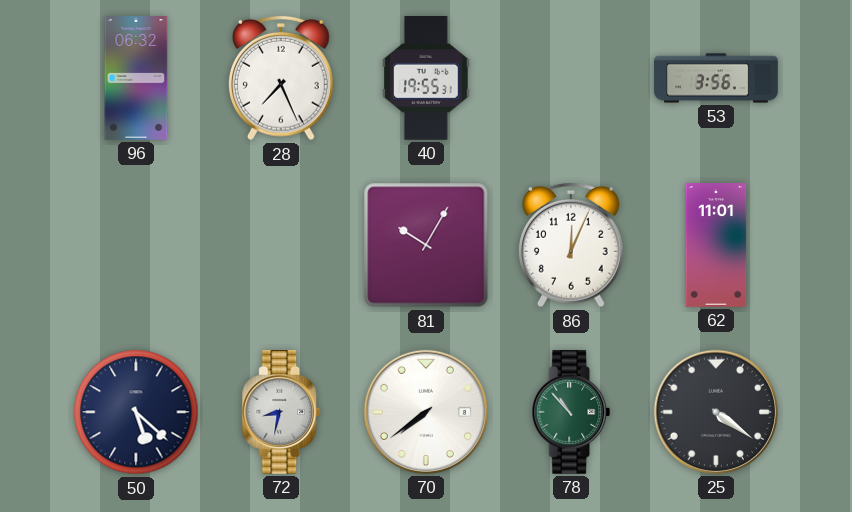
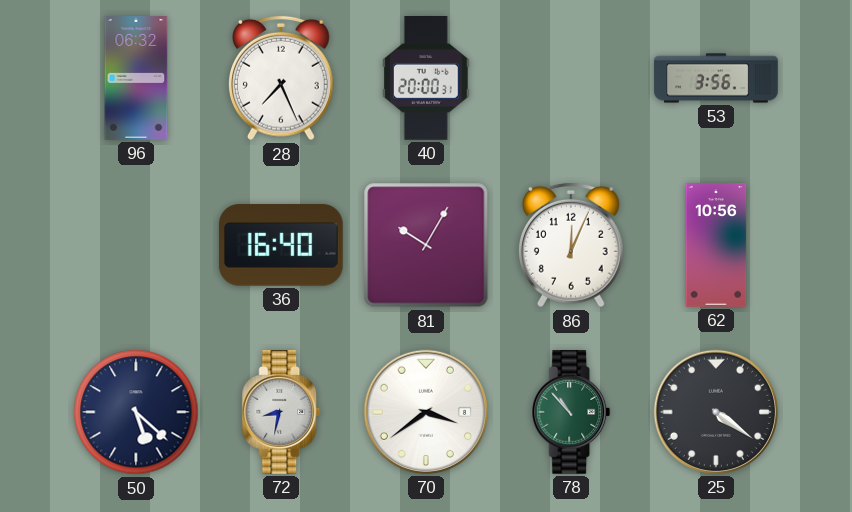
40: 19:55 -> 20:00
36: none -> 16:40
62: 11:01 -> 10:56
70: 7:39 -> 3:39
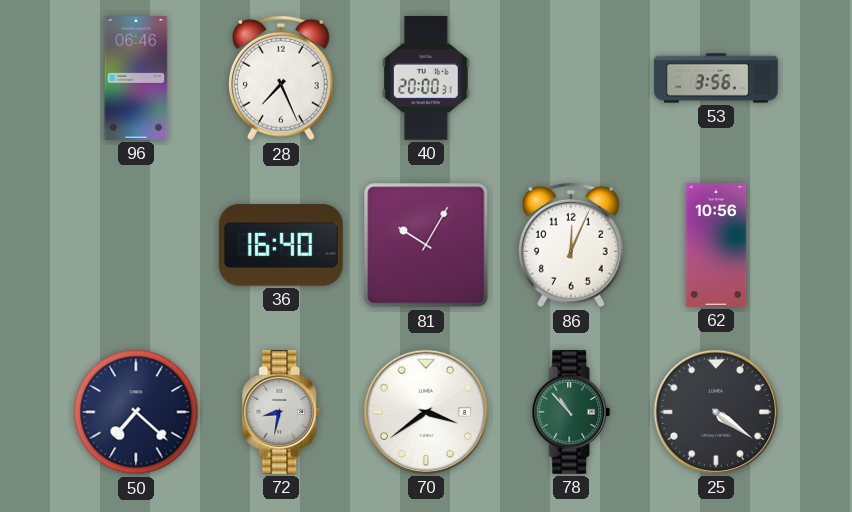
96: 06:32 -> 06:46
50: 5:22 -> 7:22
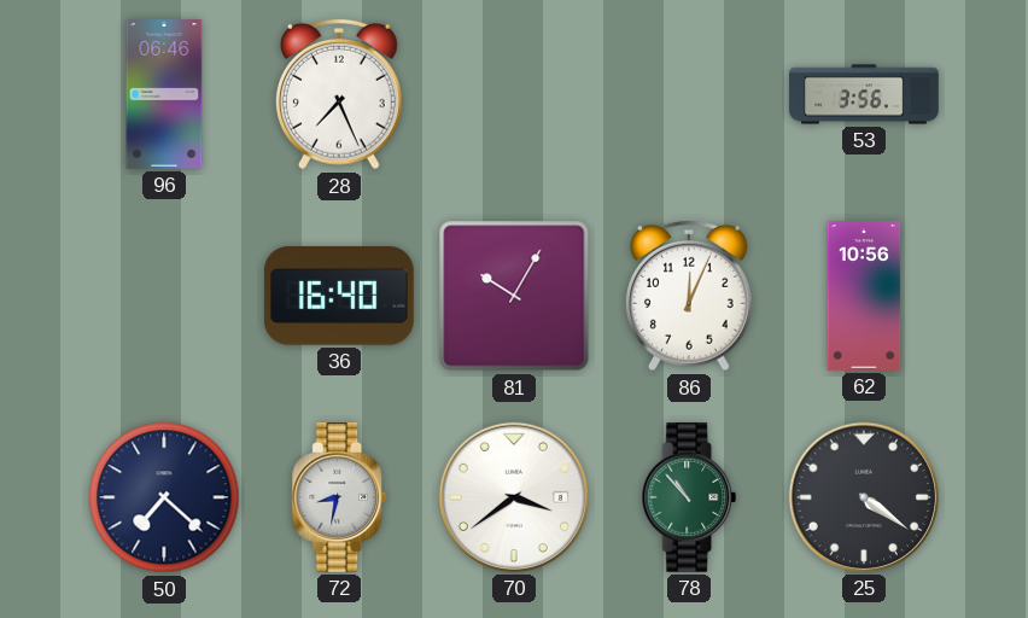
40: 20:00 -> none
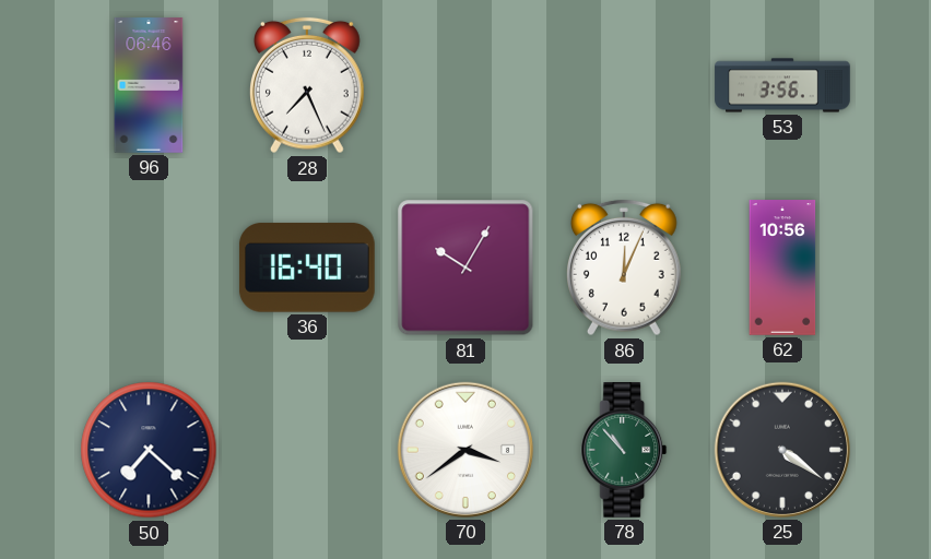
72: 8:32 -> none
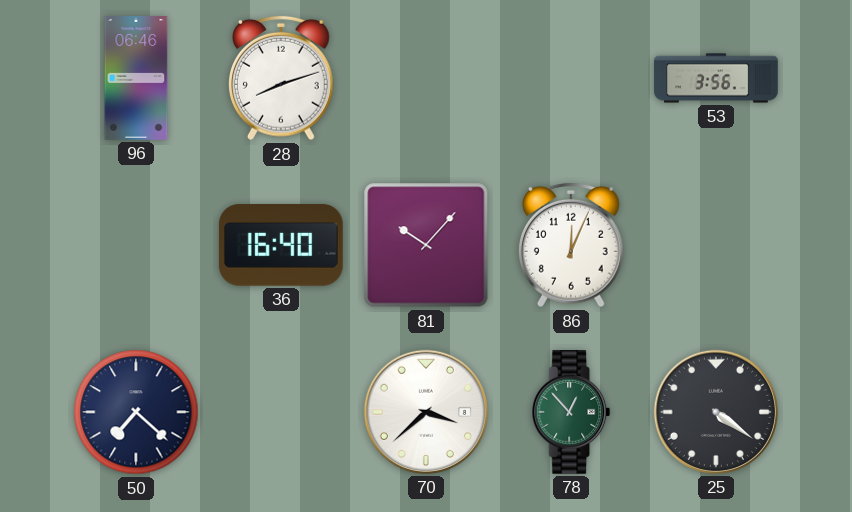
28: 7:26 -> 8:12
81: 10:05 -> 10:07
62: 10:56 -> none
70: 3:39 -> 3:38
78: 10:53 -> 12:53
